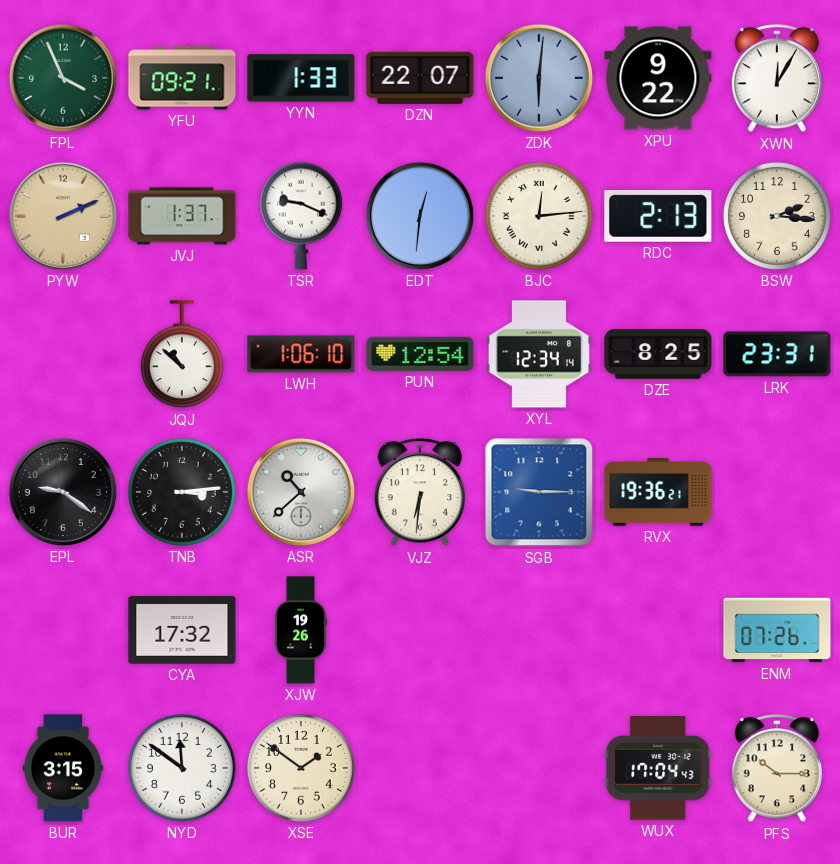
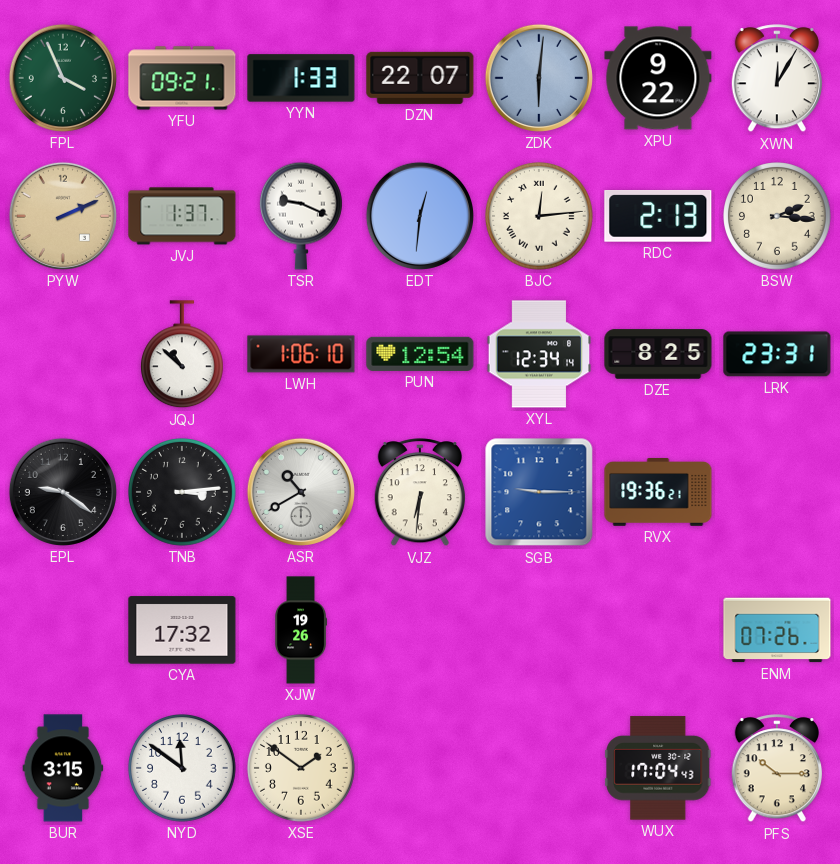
ASR: 10:38 -> 10:40
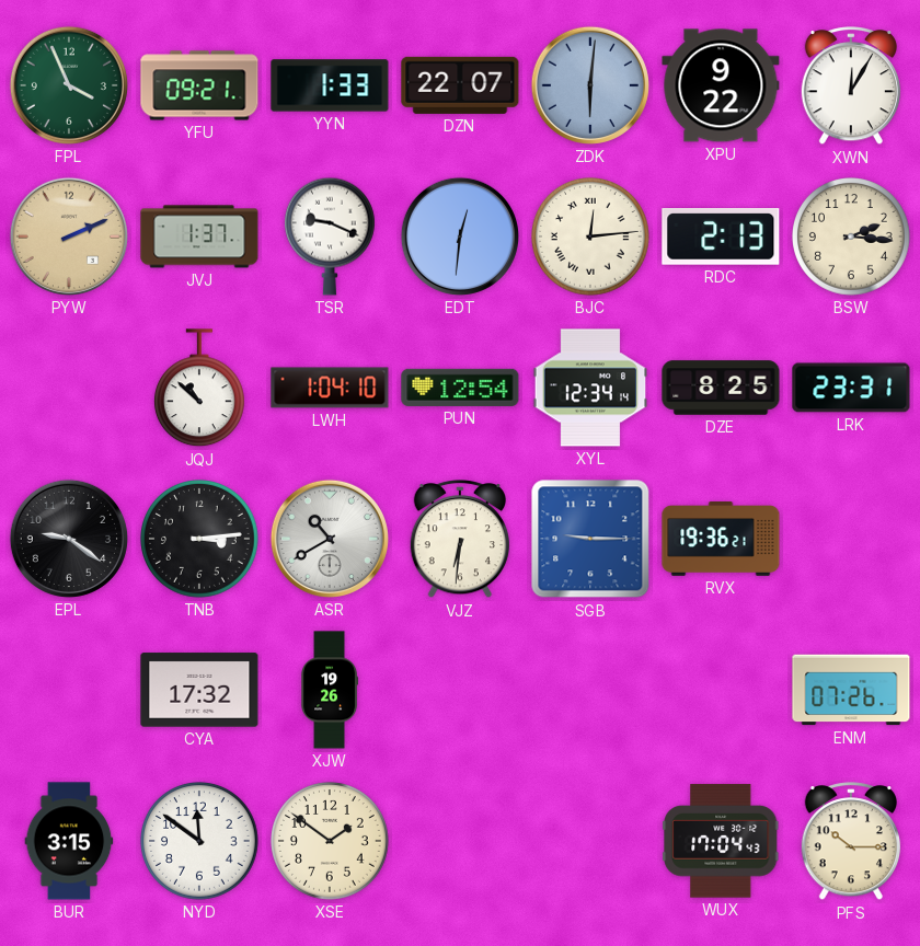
LWH: 1:06 -> 1:04
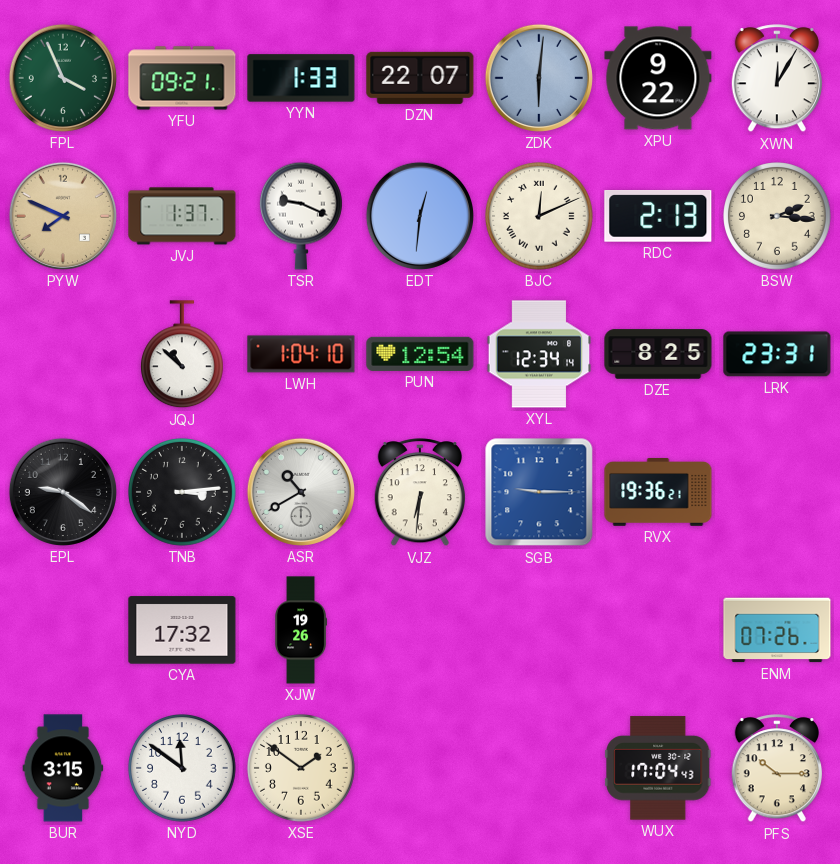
PYW: 2:11 -> 7:49
BJC: 12:14 -> 12:11
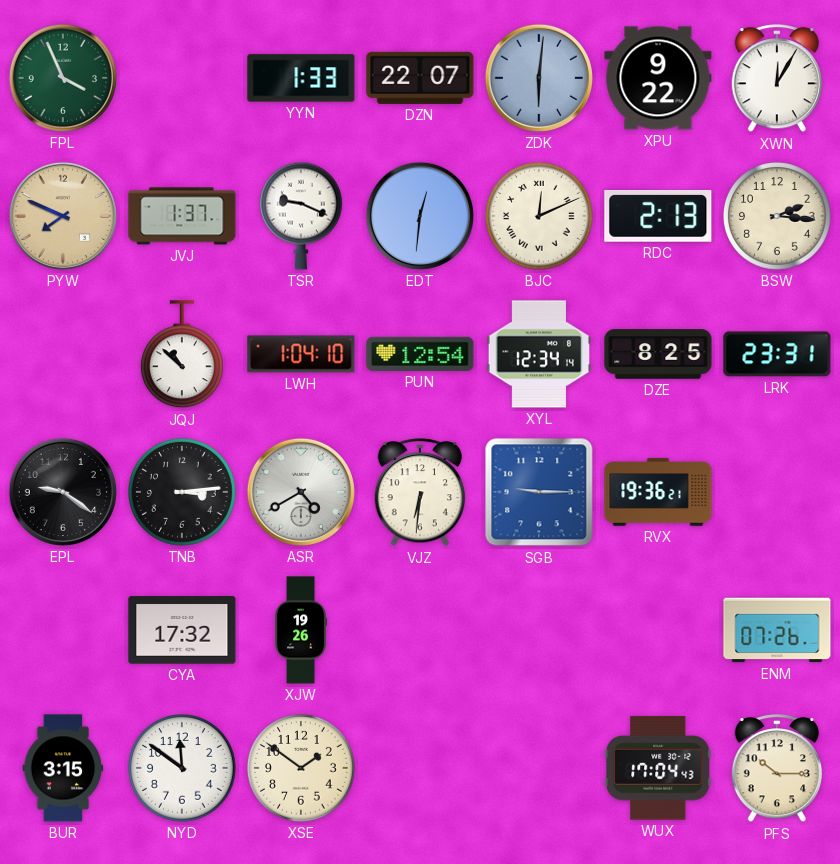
YFU: 09:21 -> none
ASR: 10:40 -> 4:40
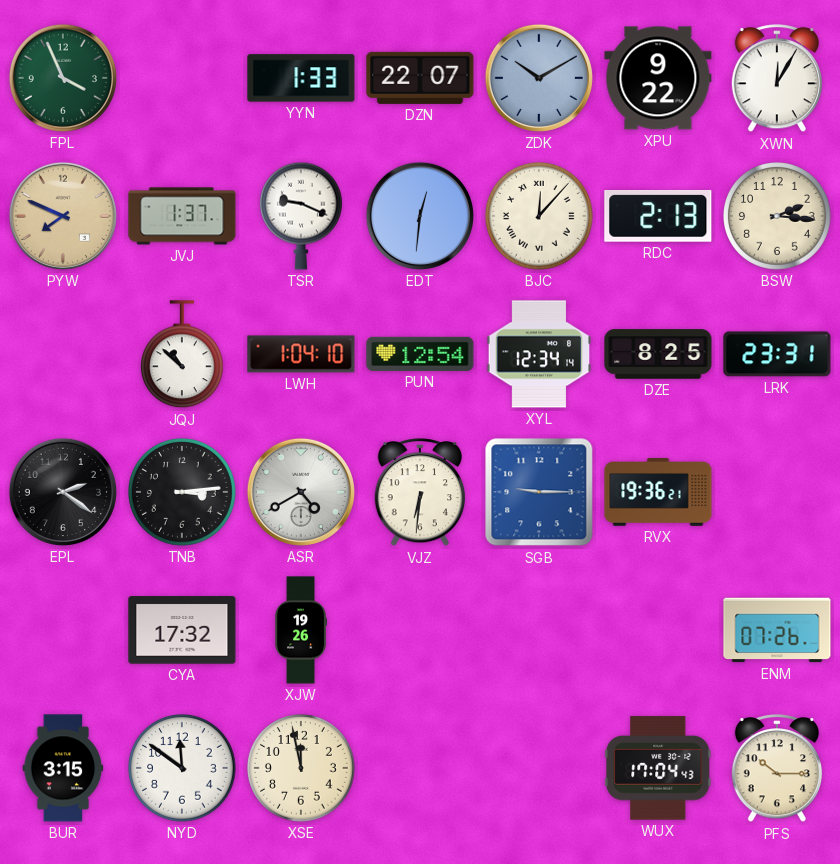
ZDK: 6:01 -> 10:10
BJC: 12:11 -> 12:07
EPL: 9:21 -> 2:21
XSE: 1:51 -> 11:58
